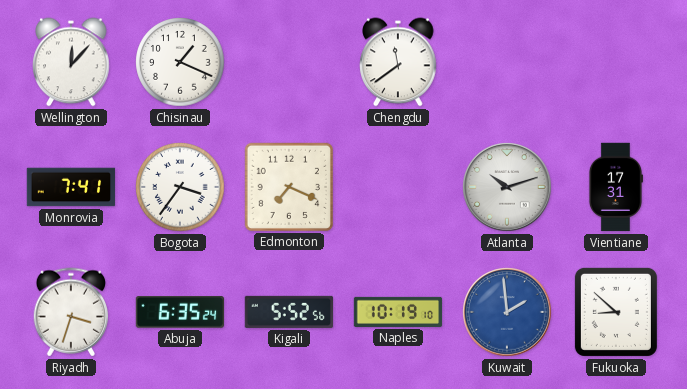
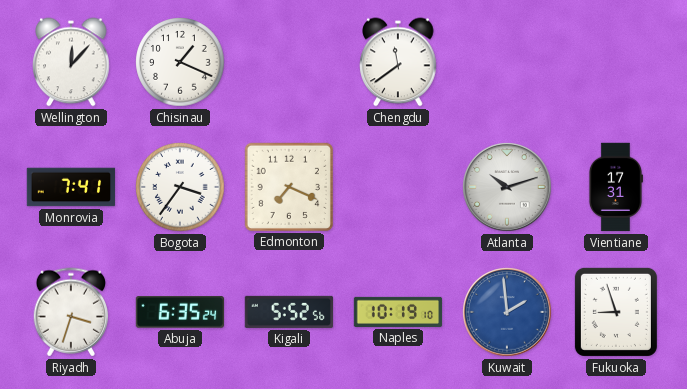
Fukuoka: 8:52 -> 8:57
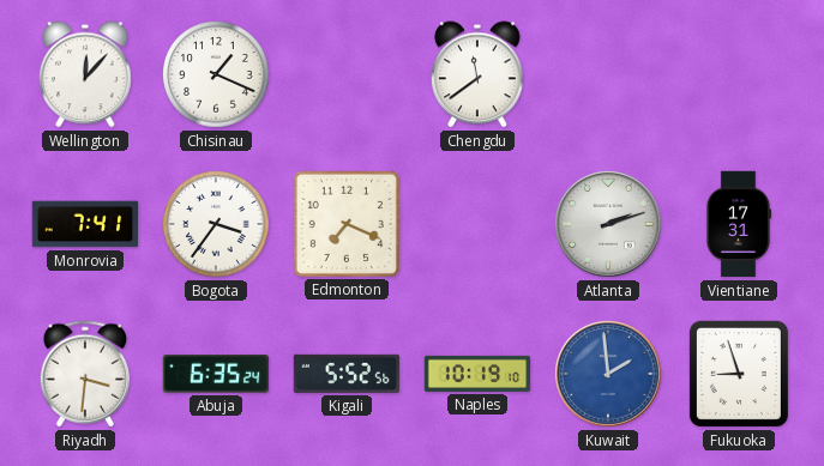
Atlanta: 10:12 -> 2:12
Riyadh: 3:33 -> 3:31
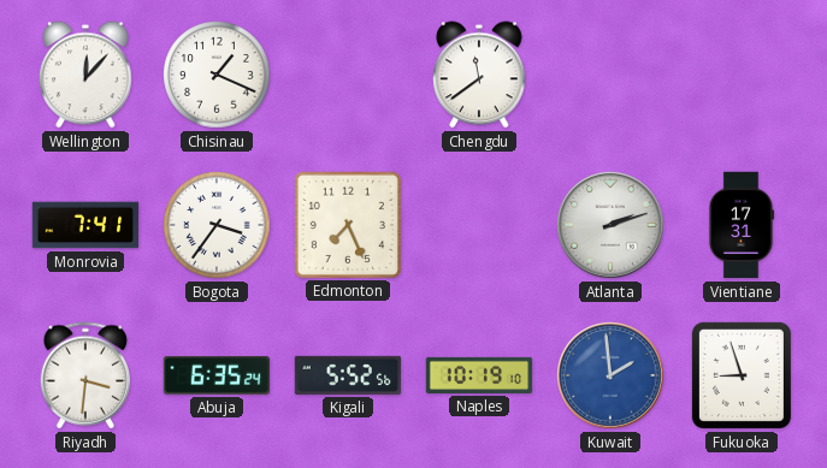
Edmonton: 7:19 -> 7:26
